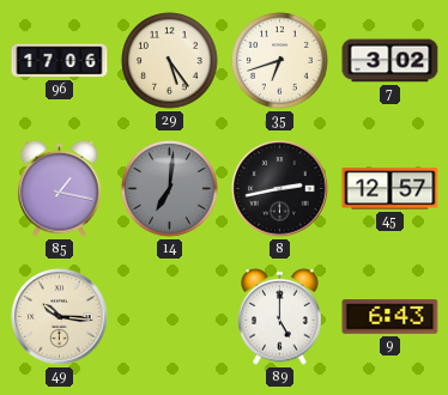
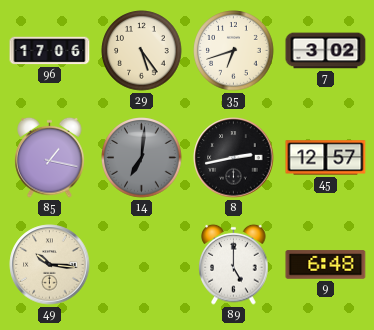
9: 6:43 -> 6:48
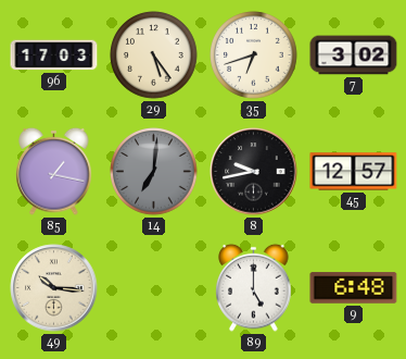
96: 17:06 -> 17:03
8: 2:43 -> 9:43
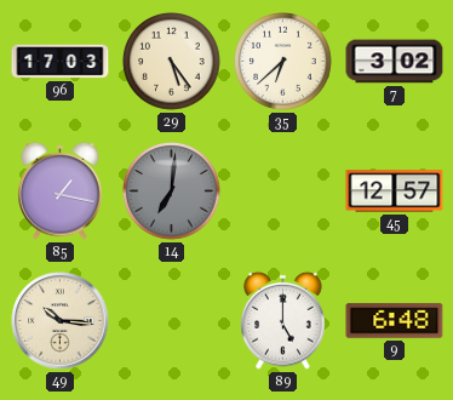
35: 6:42 -> 6:38
8: 9:43 -> none
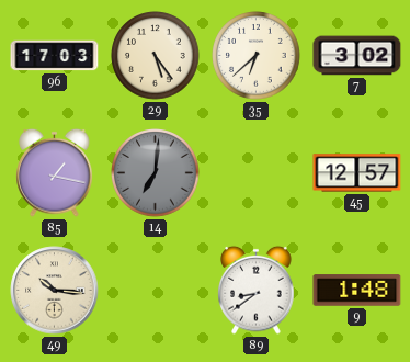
89: 5:00 -> 8:39
9: 6:48 -> 1:48
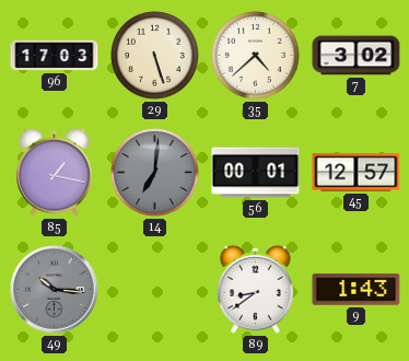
29: 5:24 -> 5:27
35: 6:38 -> 4:38
56: none -> 00:01
49 dial: cream -> grey
9: 1:48 -> 1:43
